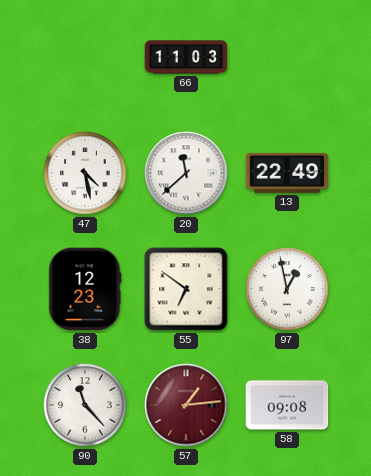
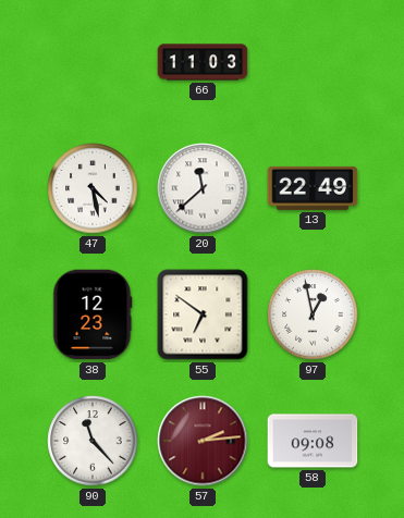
57: 1:14 -> 2:14
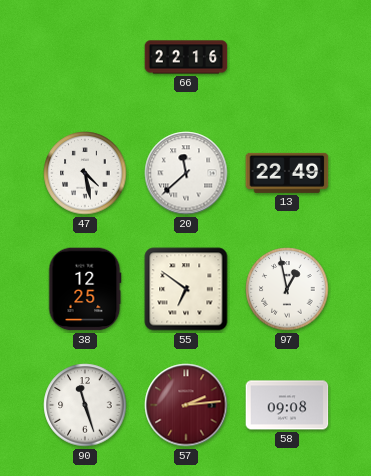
66: 11:03 -> 22:16
38: 12:23 -> 12:25
90: 11:23 -> 11:27
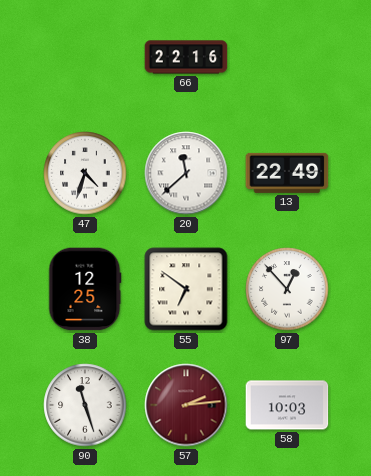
47: 4:28 -> 4:33
97: 12:58 -> 12:53
58: 09:08 -> 10:03
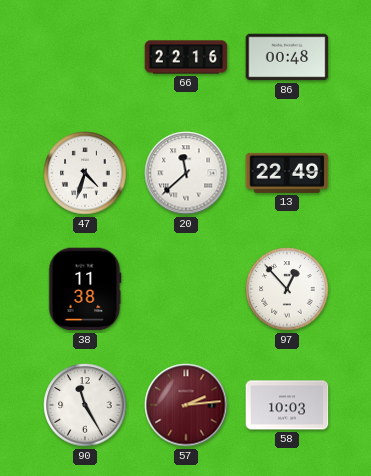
86: none -> 00:48
38: 12:25 -> 11:38
55: 6:51 -> none
90: 11:27 -> 11:25
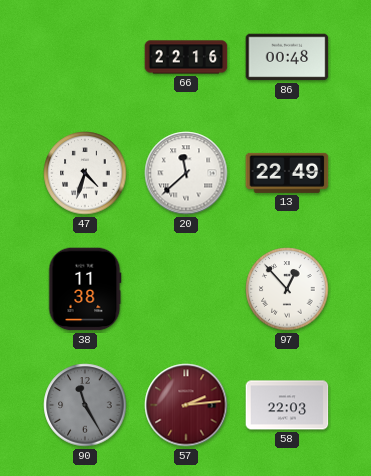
90 dial: white -> grey
58: 10:03 -> 22:03
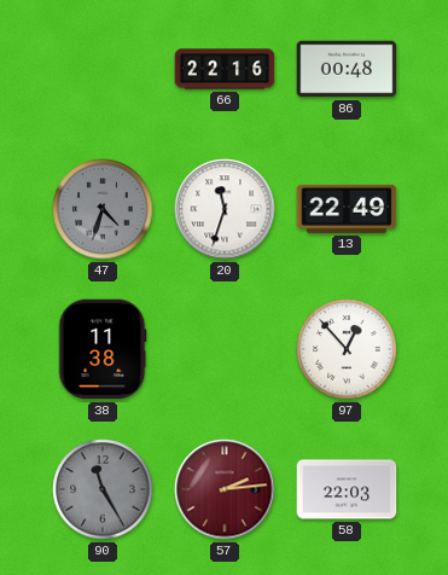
47 dial: white -> grey
20: 11:38 -> 11:33
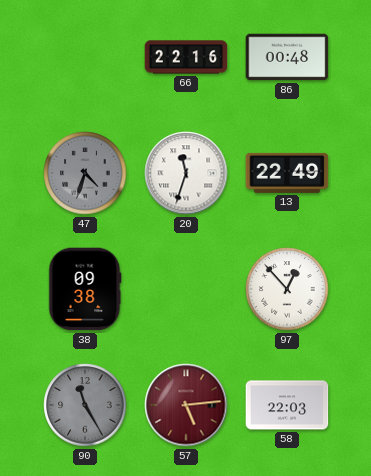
38: 11:38 -> 09:38
57: 2:14 -> 5:14
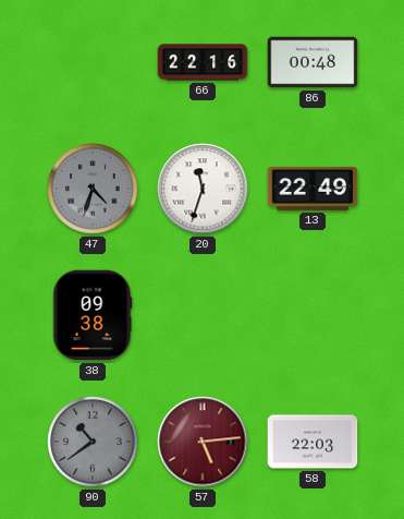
97: 12:53 -> none
90: 11:25 -> 10:39
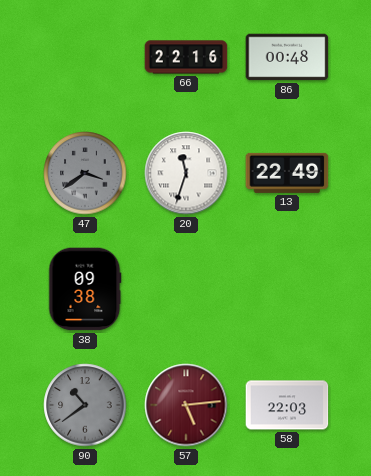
47: 4:33 -> 3:39
